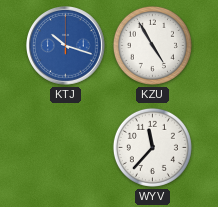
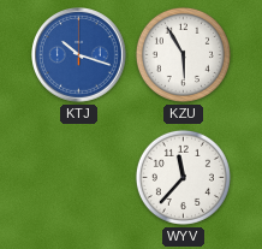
KZU: 4:55 -> 5:55
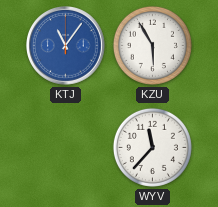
KTJ: 10:18 -> 11:06
